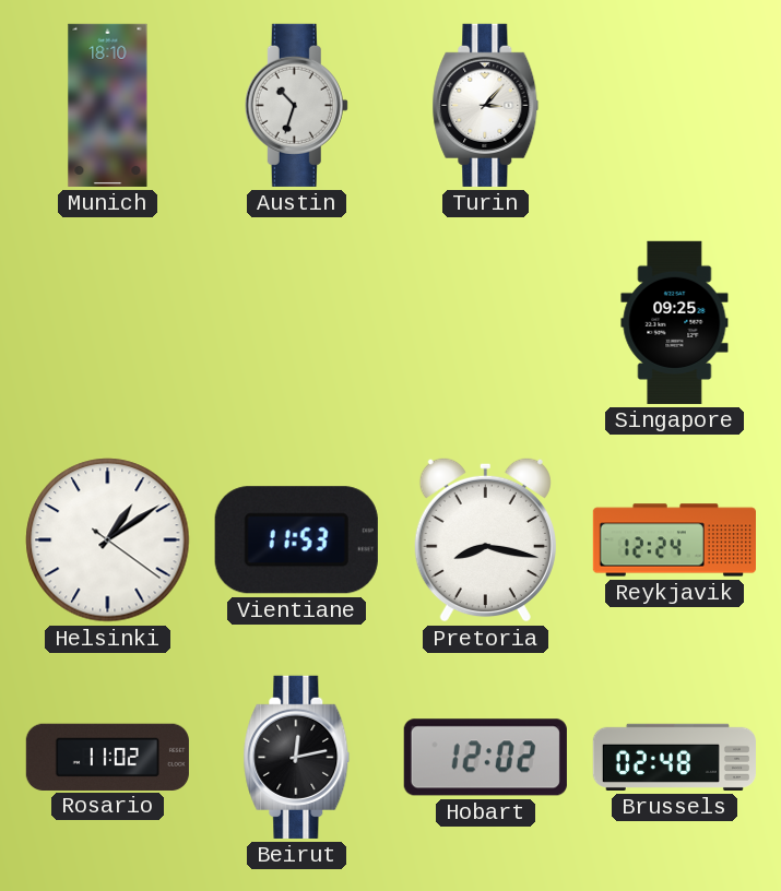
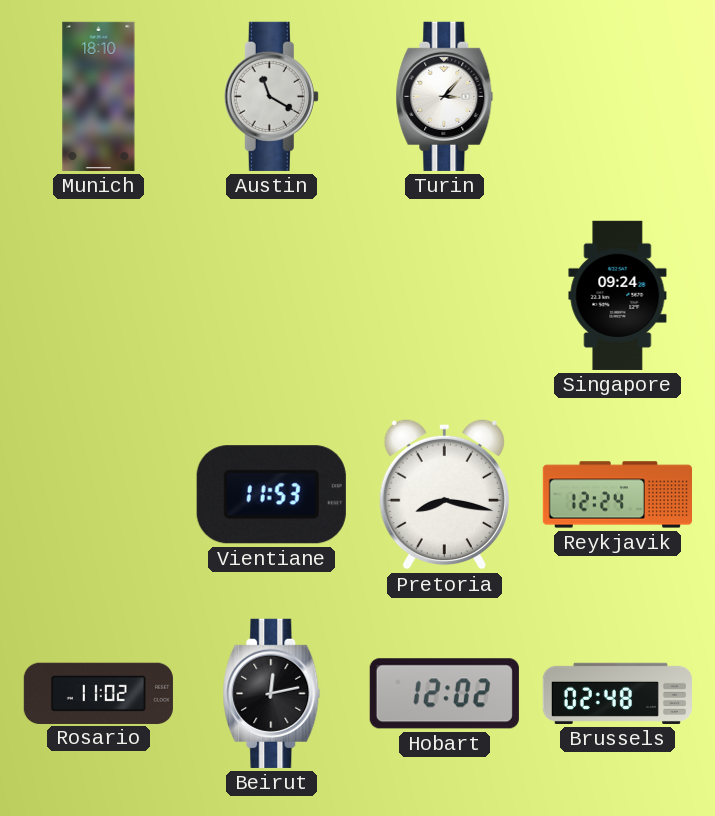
Austin: 10:33 -> 11:20
Singapore: 09:25 -> 09:24
Helsinki: 1:09 -> none
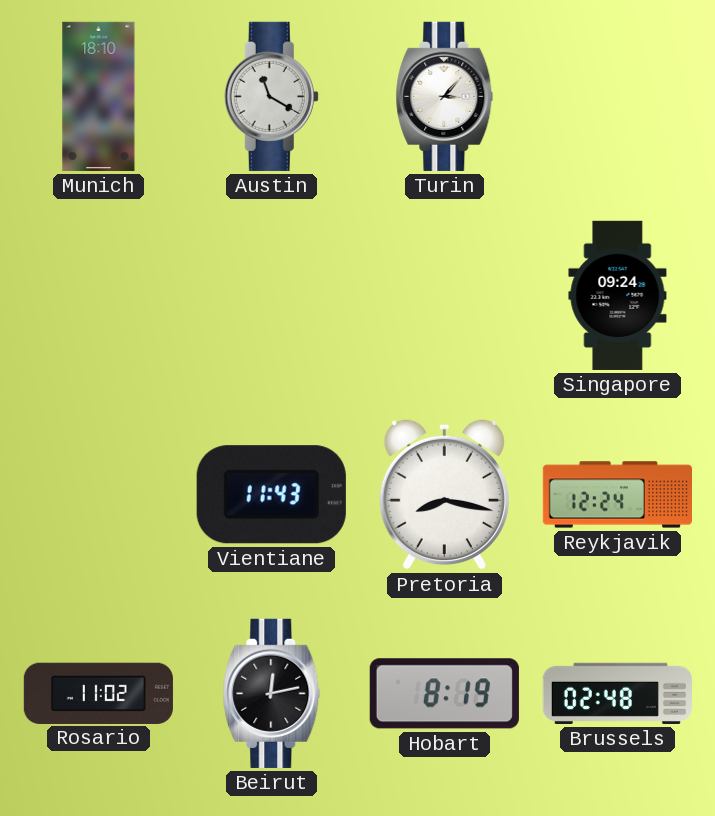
Vientiane: 11:53 -> 11:43
Hobart: 12:02 -> 8:19
